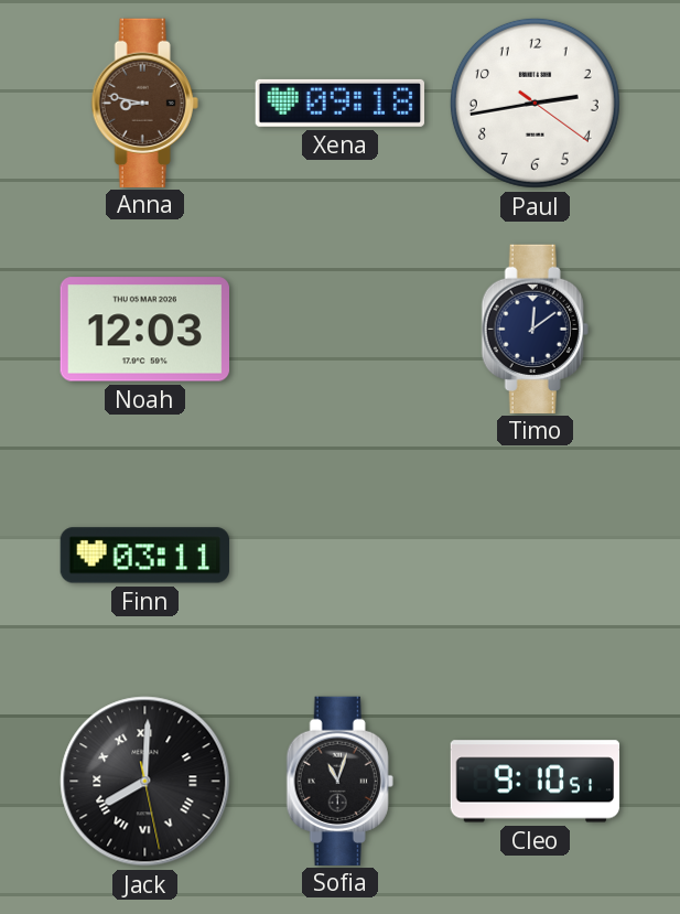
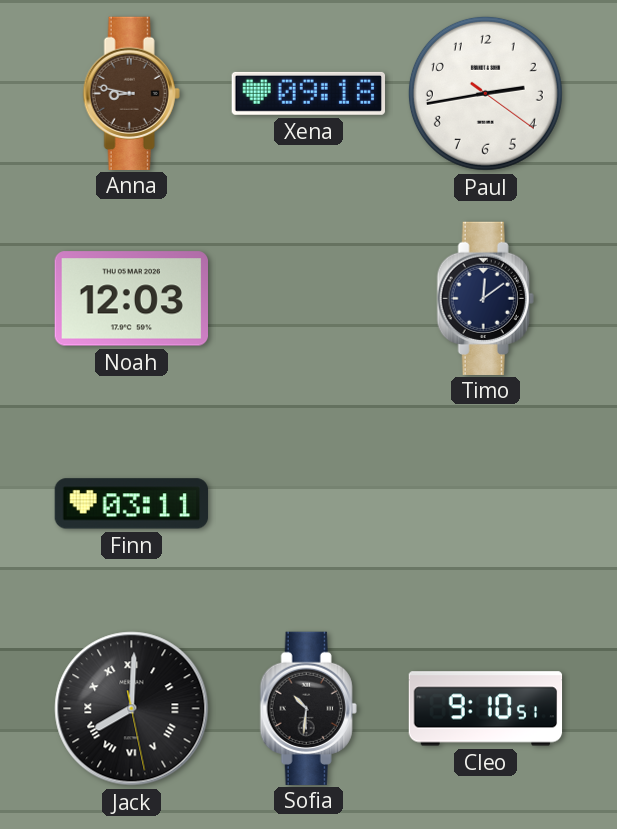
Sofia: 11:03 -> 10:31
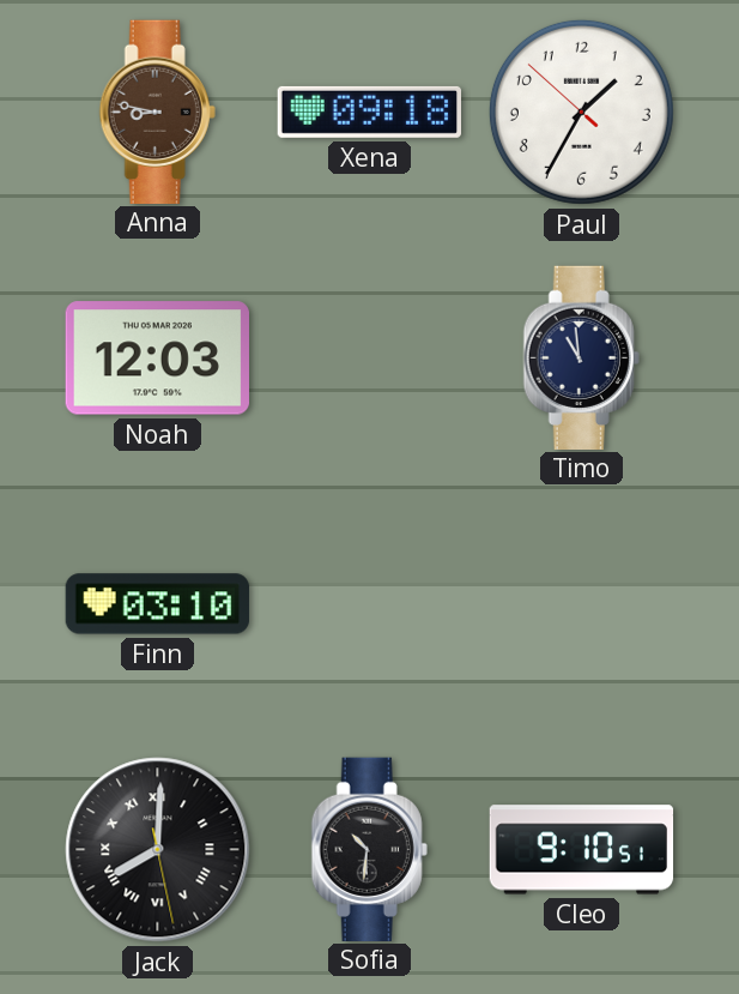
Paul: 2:43 -> 1:34
Timo: 12:09 -> 10:59
Finn: 03:11 -> 03:10
